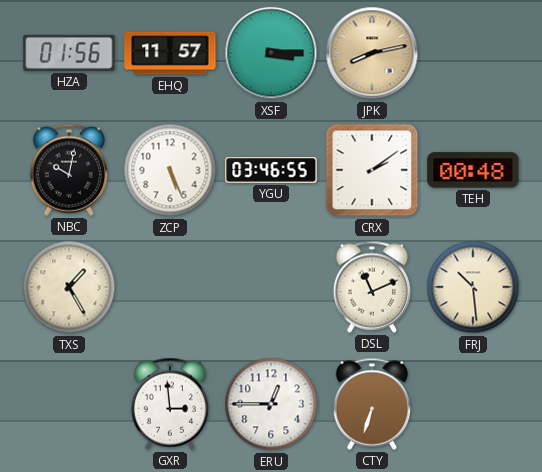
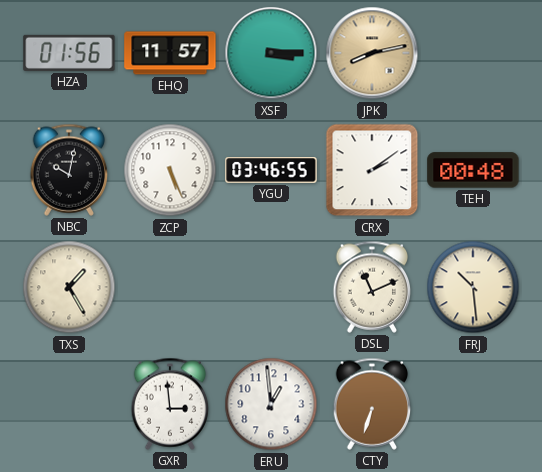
ERU: 12:45 -> 12:59
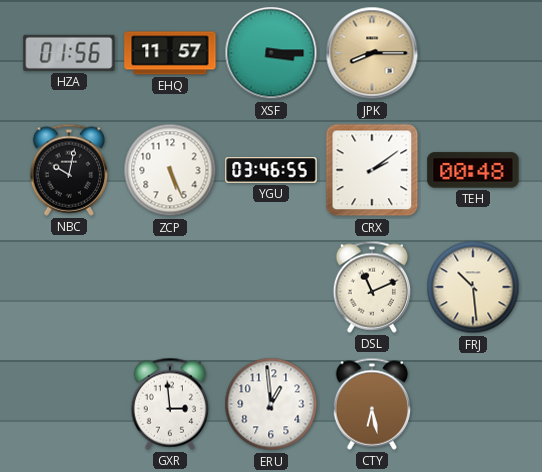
JPK: 8:13 -> 8:15
TXS: 1:25 -> none
CTY: 6:33 -> 6:28
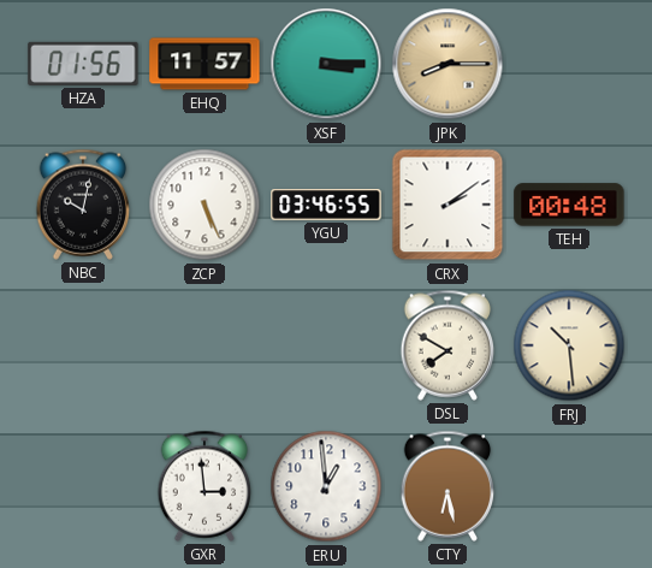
DSL: 11:11 -> 7:50
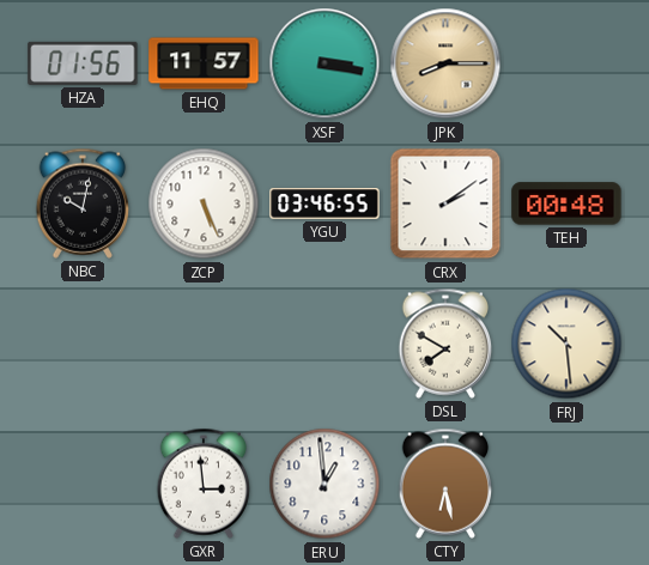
XSF: 3:15 -> 3:17
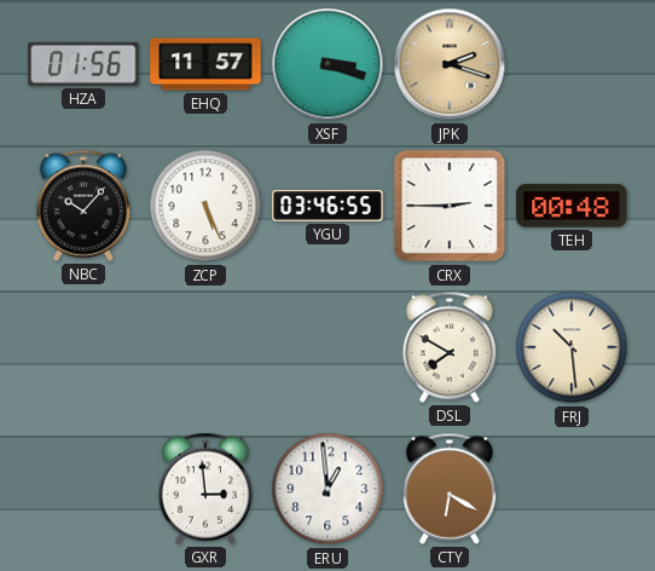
XSF: 3:17 -> 3:18
JPK: 8:15 -> 2:18
NBC: 10:02 -> 10:07
CRX: 2:09 -> 2:45
CTY: 6:28 -> 6:20
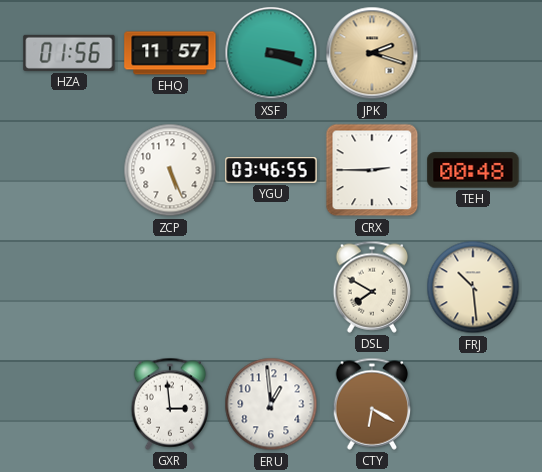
NBC: 10:07 -> none
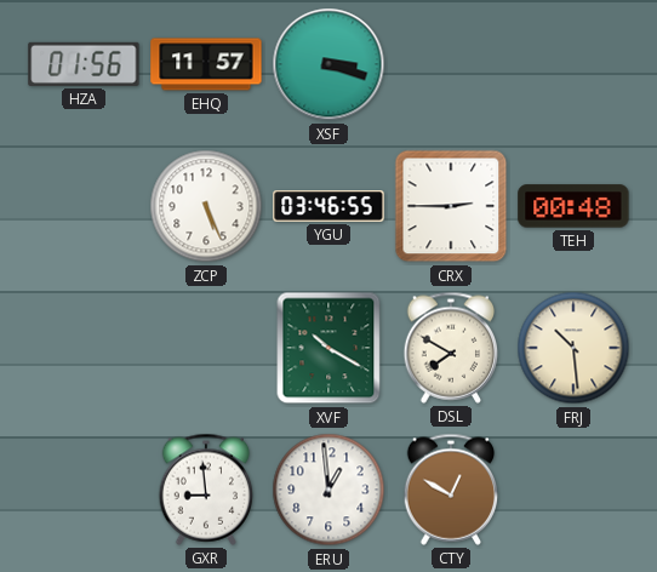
JPK: 2:18 -> none
XVF: none -> 10:20
GXR: 2:59 -> 8:59
CTY: 6:20 -> 12:50
